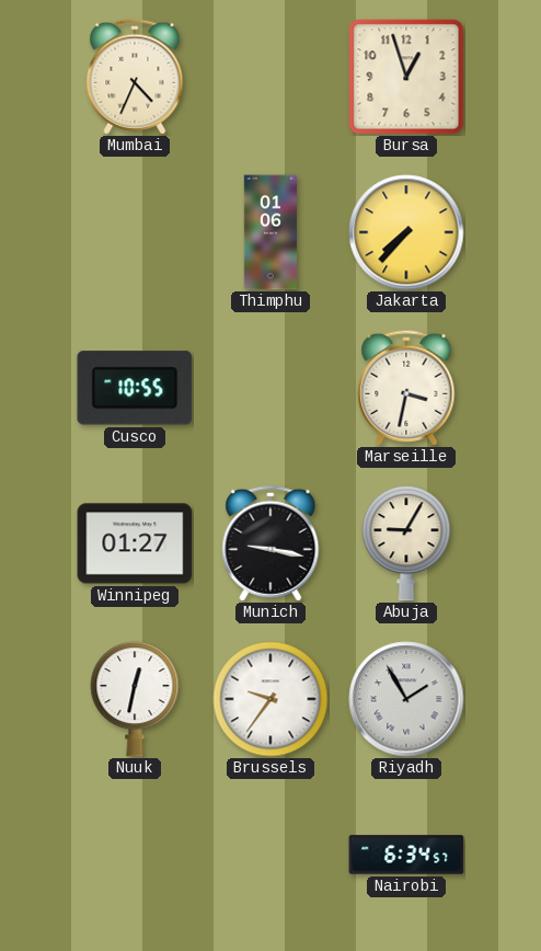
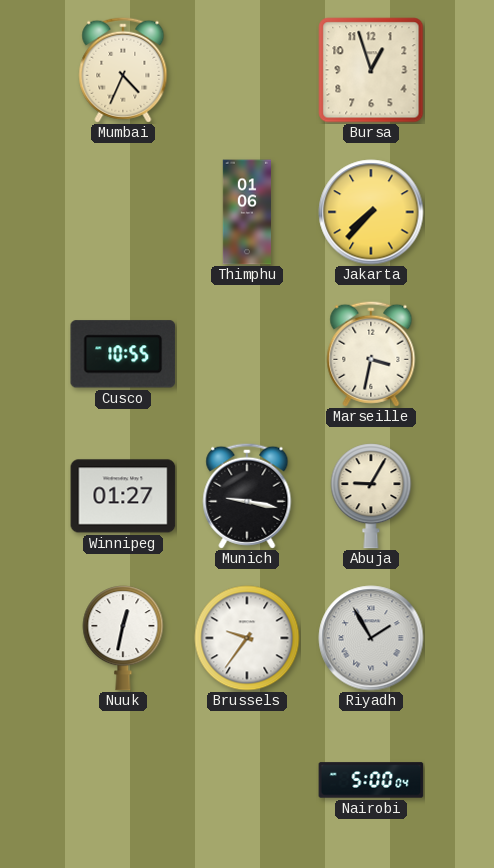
Nairobi: 6:34 -> 5:00
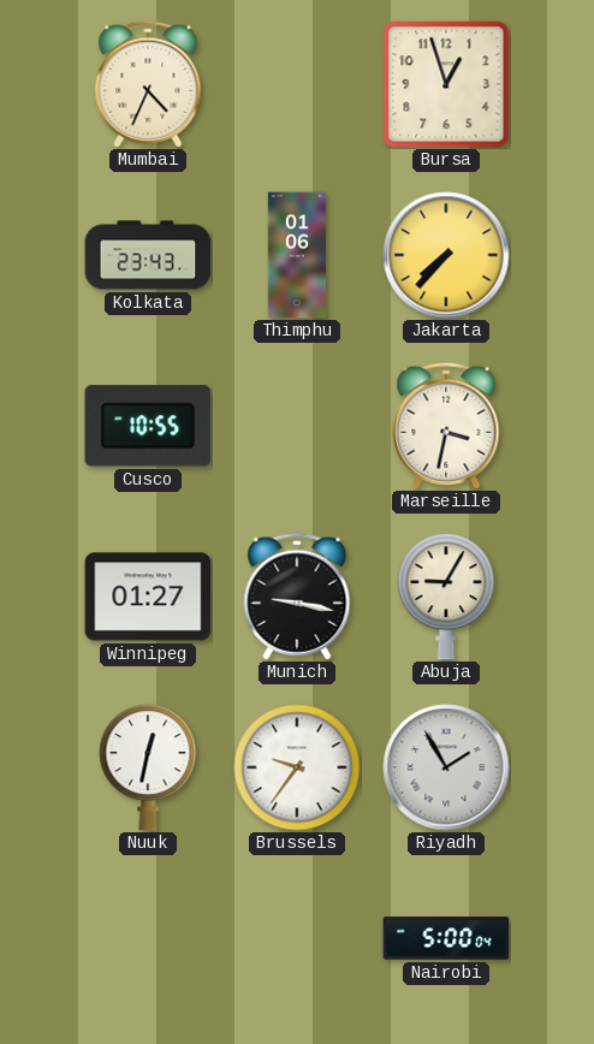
Kolkata: none -> 23:43
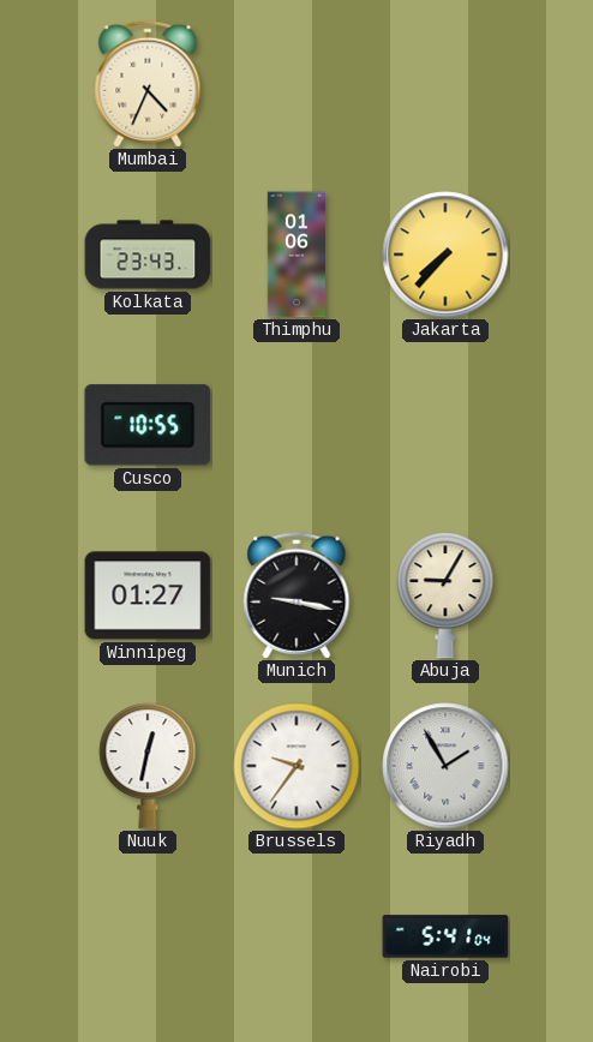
Bursa: 12:57 -> none
Marseille: 3:32 -> none
Nairobi: 5:00 -> 5:41
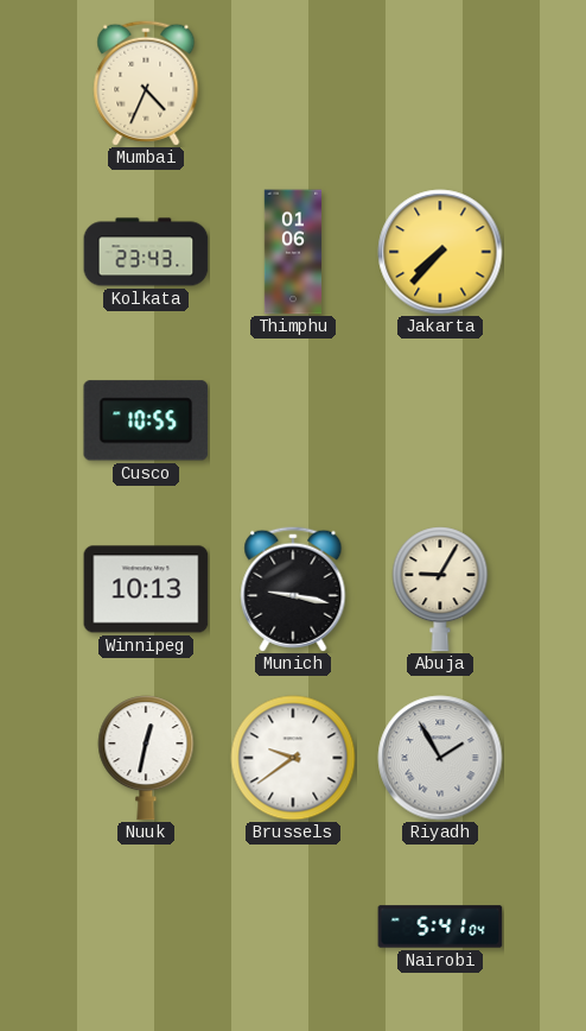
Winnipeg: 01:27 -> 10:13
Brussels: 9:36 -> 9:39
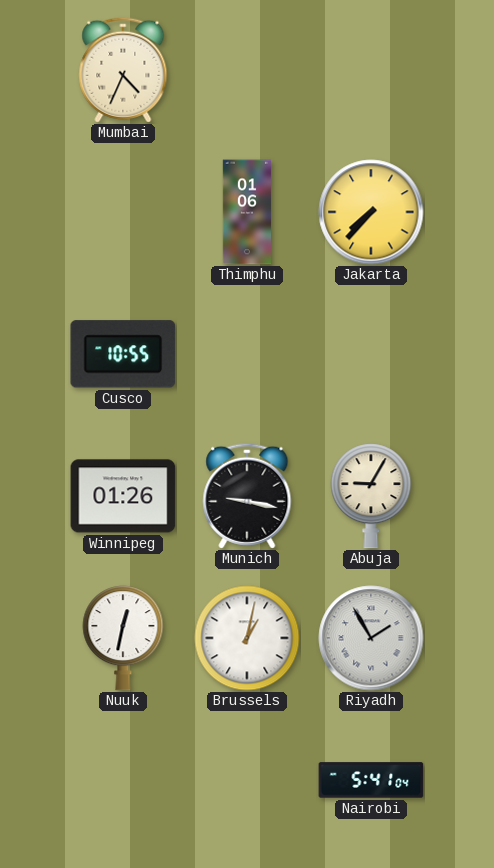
Kolkata: 23:43 -> none
Winnipeg: 10:13 -> 01:26
Brussels: 9:39 -> 1:02
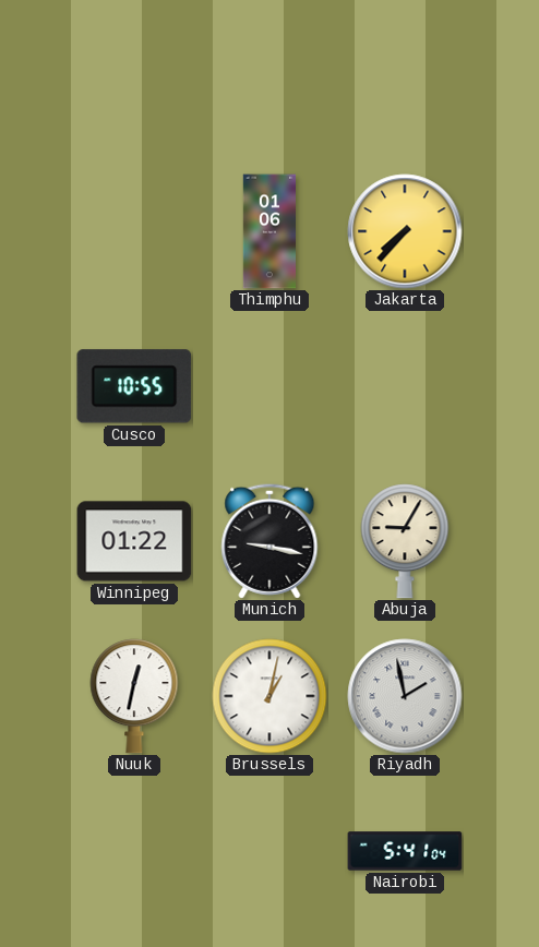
Mumbai: 4:34 -> none
Winnipeg: 01:26 -> 01:22
Riyadh: 1:55 -> 1:58
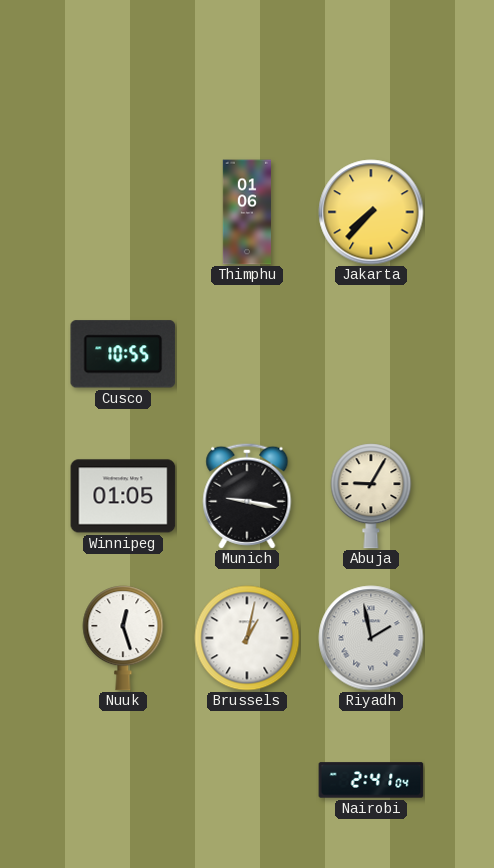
Winnipeg: 01:22 -> 01:05
Nuuk: 12:32 -> 12:27
Nairobi: 5:41 -> 2:41
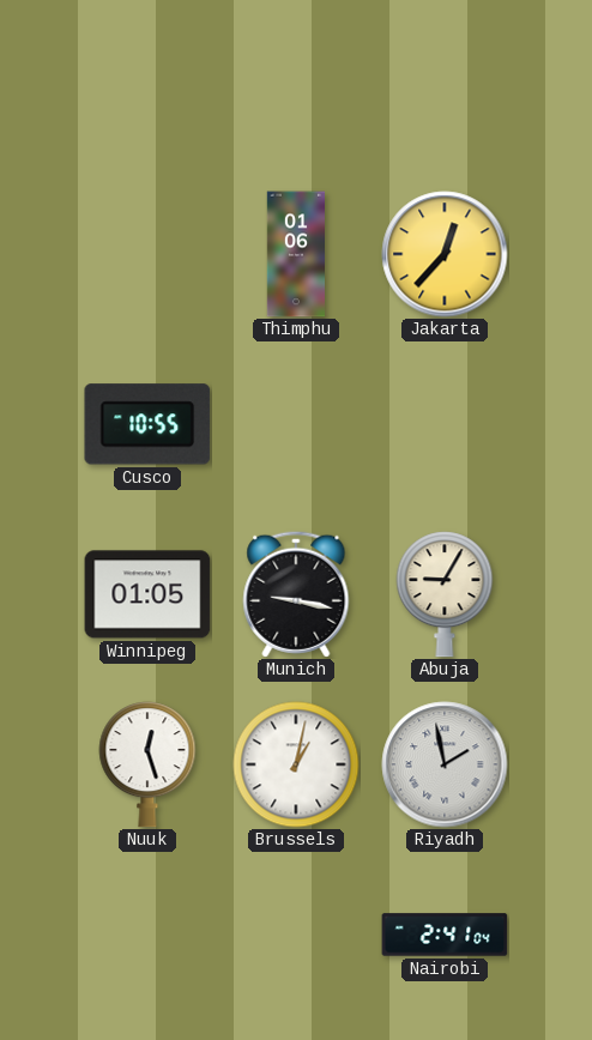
Jakarta: 7:37 -> 12:37
